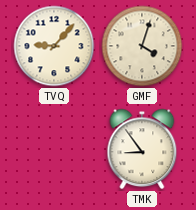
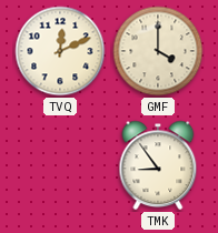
TVQ: 9:07 -> 12:11
GMF: 4:03 -> 4:00
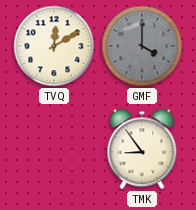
TVQ: 12:11 -> 12:10
GMF dial: cream -> grey
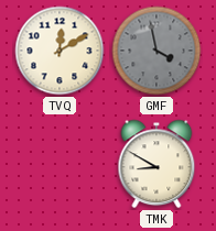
GMF: 4:00 -> 3:58
TMK: 8:54 -> 8:50
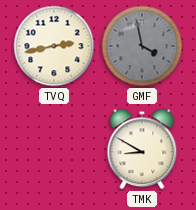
TVQ: 12:10 -> 2:43
